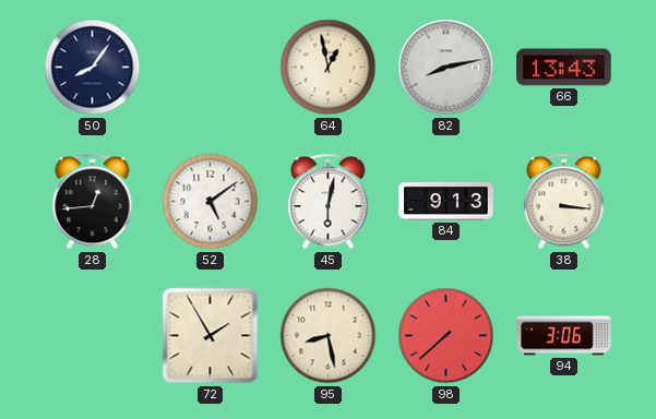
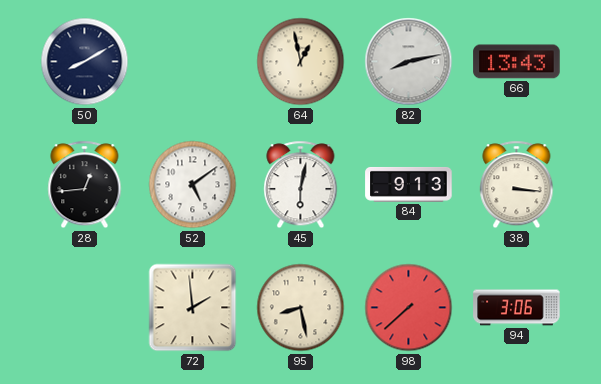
50: 8:06 -> 8:10
72: 1:55 -> 1:59
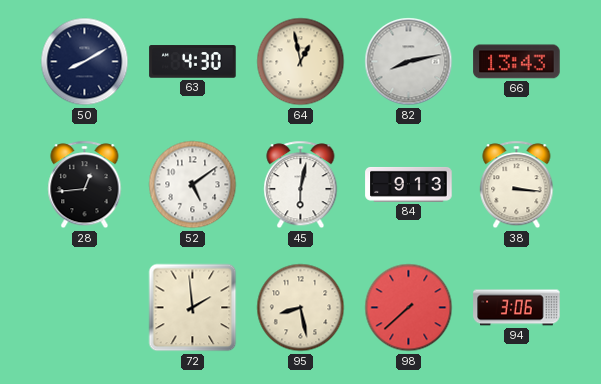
63: none -> 4:30
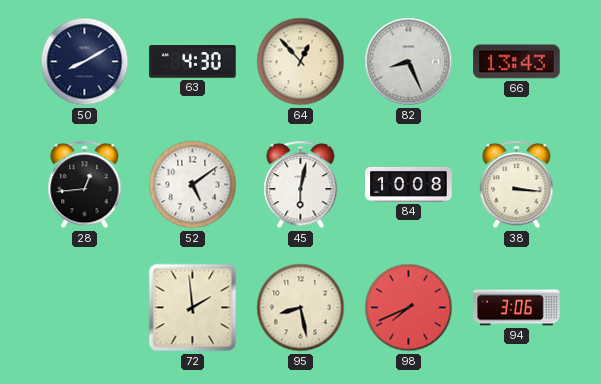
64: 12:58 -> 12:53
82: 8:13 -> 8:26
84: 9:13 -> 10:08
98: 7:38 -> 7:41
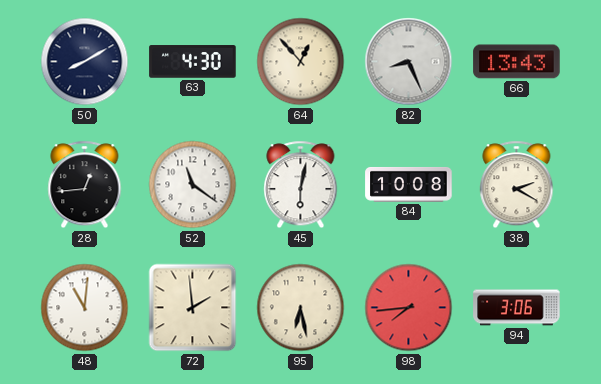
52: 5:09 -> 11:21
38: 3:16 -> 2:20
48: none -> 11:01
95: 8:28 -> 6:28
98: 7:41 -> 7:44
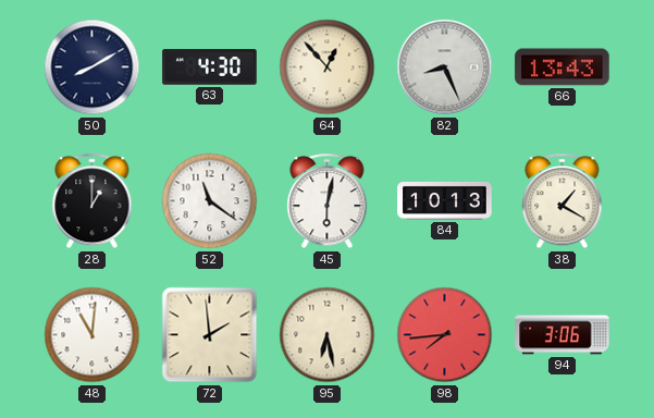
28: 12:44 -> 1:00
84: 10:08 -> 10:13
38: 2:20 -> 1:20
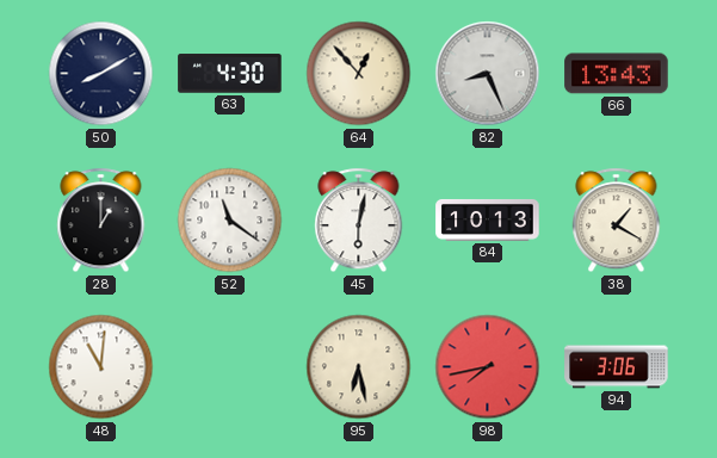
72: 1:59 -> none
98: 7:44 -> 7:43
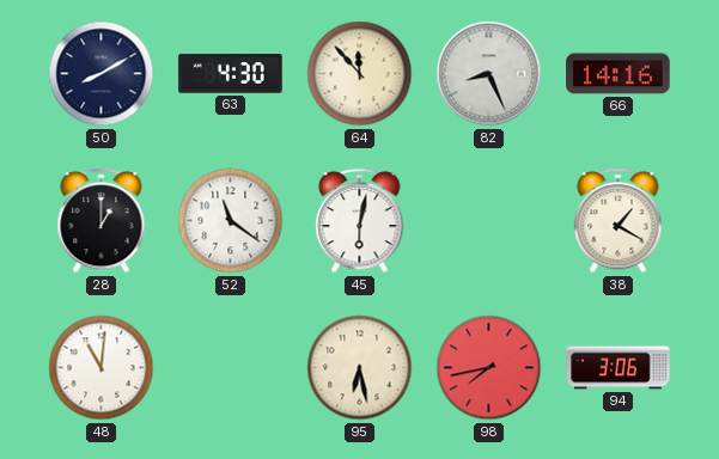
64: 12:53 -> 11:53
66: 13:43 -> 14:16
84: 10:13 -> none
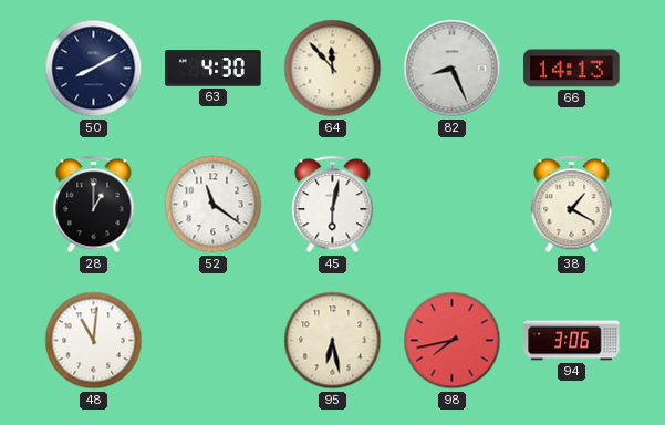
66: 14:16 -> 14:13
